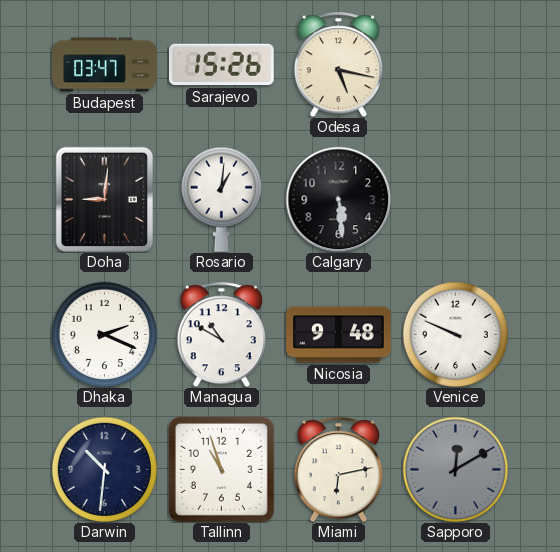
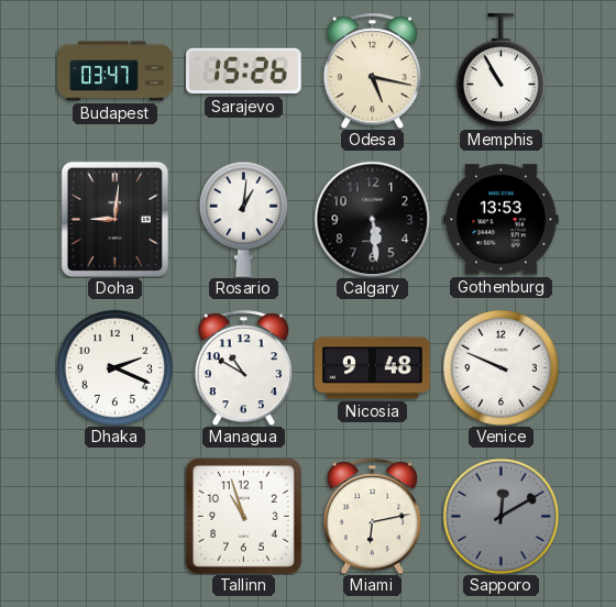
Memphis: none -> 10:55
Gothenburg: none -> 13:53
Darwin: 10:31 -> none
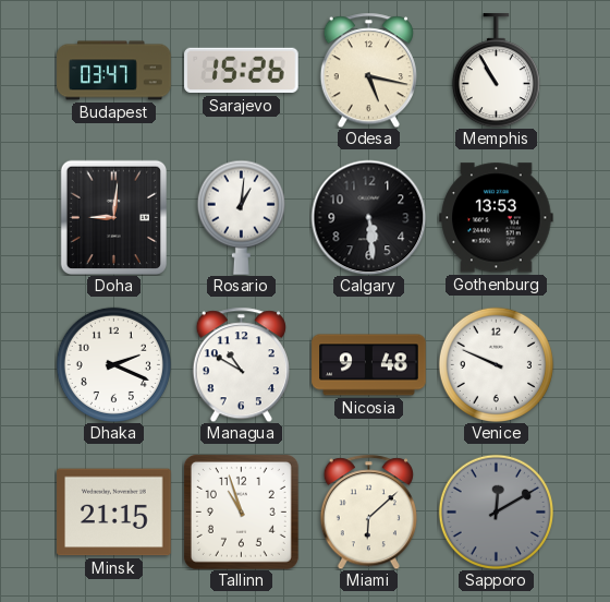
Minsk: none -> 21:15
Miami: 6:13 -> 6:08
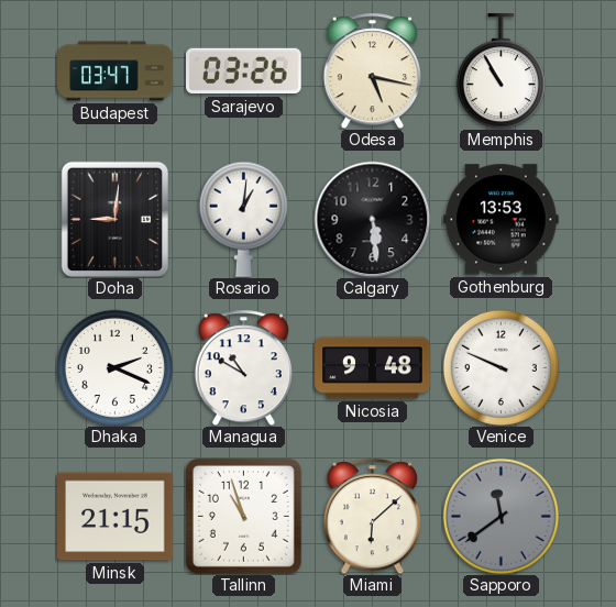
Sarajevo: 15:26 -> 03:26
Sapporo: 12:10 -> 11:39
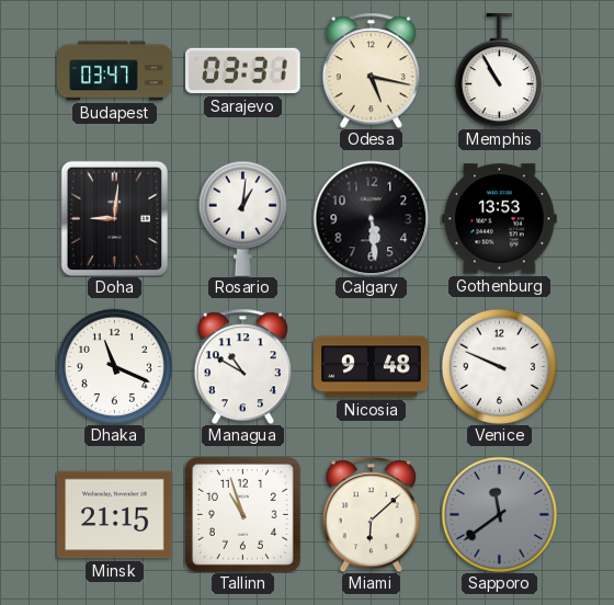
Sarajevo: 03:26 -> 03:31
Dhaka: 2:19 -> 11:19
